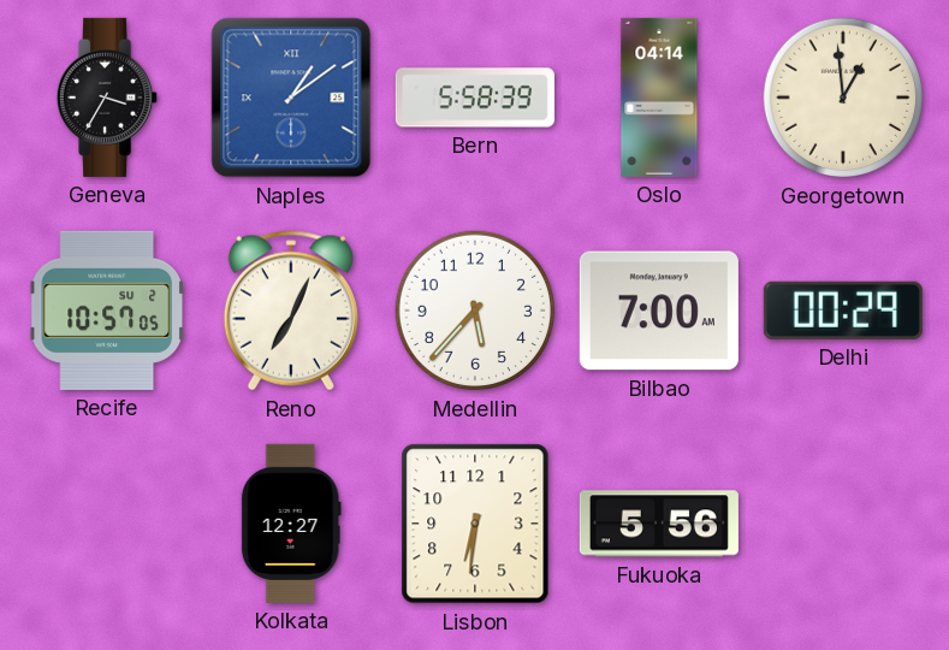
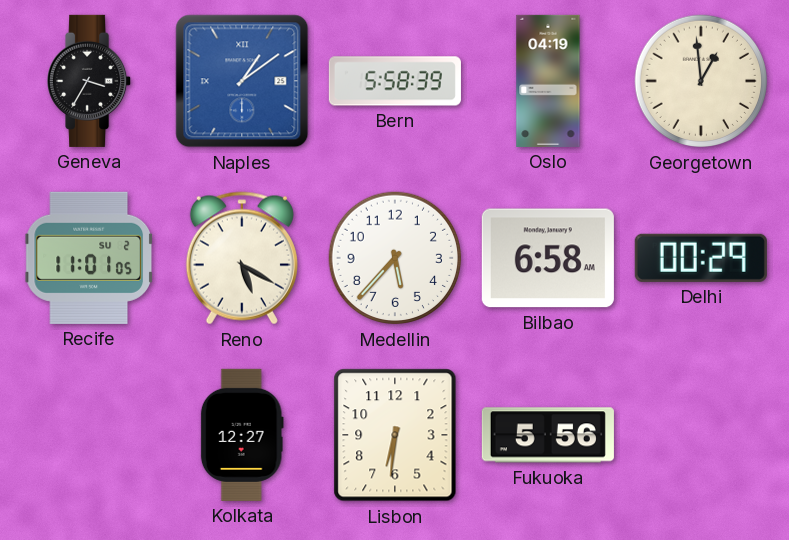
Oslo: 04:14 -> 04:19
Recife: 10:57 -> 11:01
Reno: 7:04 -> 5:20
Bilbao: 7:00 -> 6:58
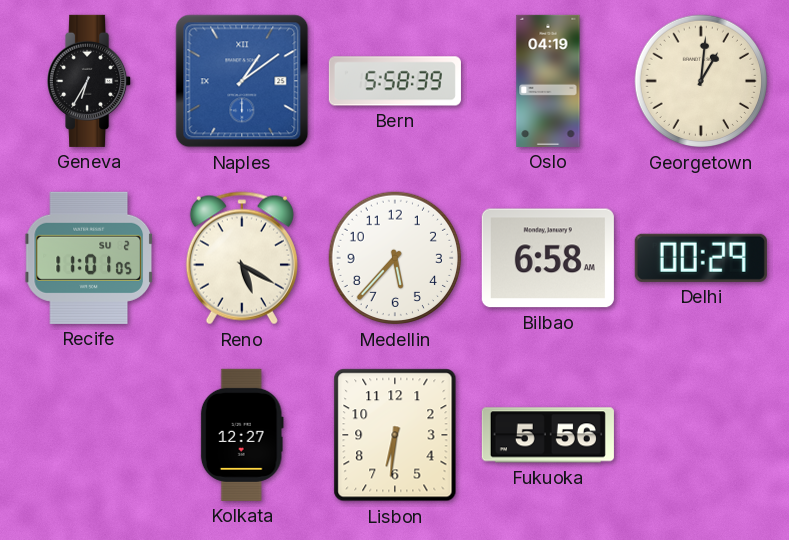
Geneva: 3:35 -> 6:35
Georgetown: 12:59 -> 1:01
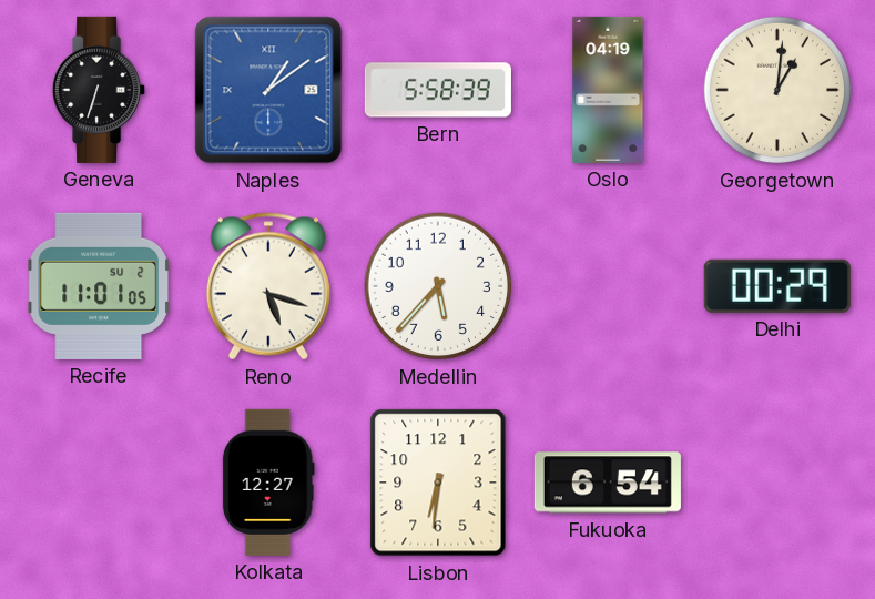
Geneva: 6:35 -> 6:33
Reno: 5:20 -> 5:18
Bilbao: 6:58 -> none
Fukuoka: 5:56 -> 6:54
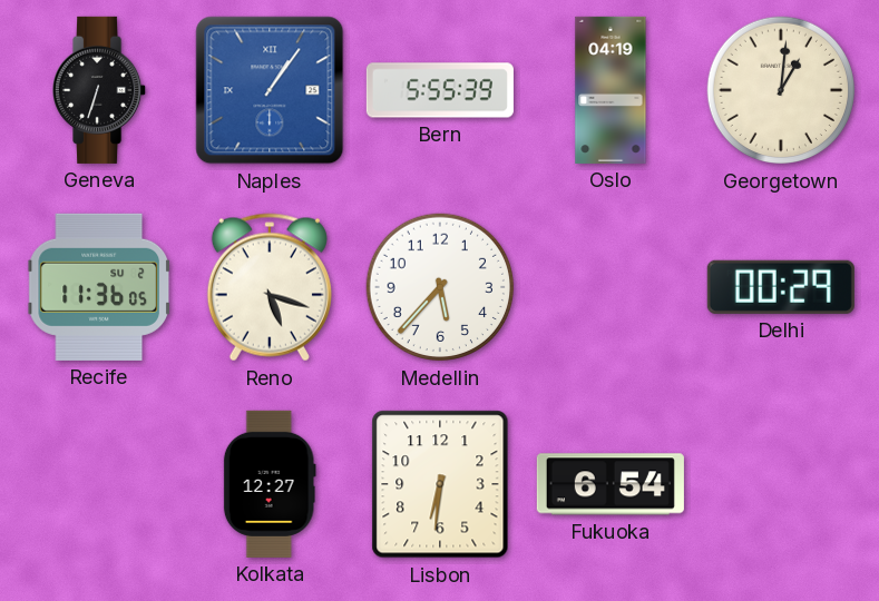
Naples: 1:09 -> 1:06
Bern: 5:58 -> 5:55
Recife: 11:01 -> 11:36
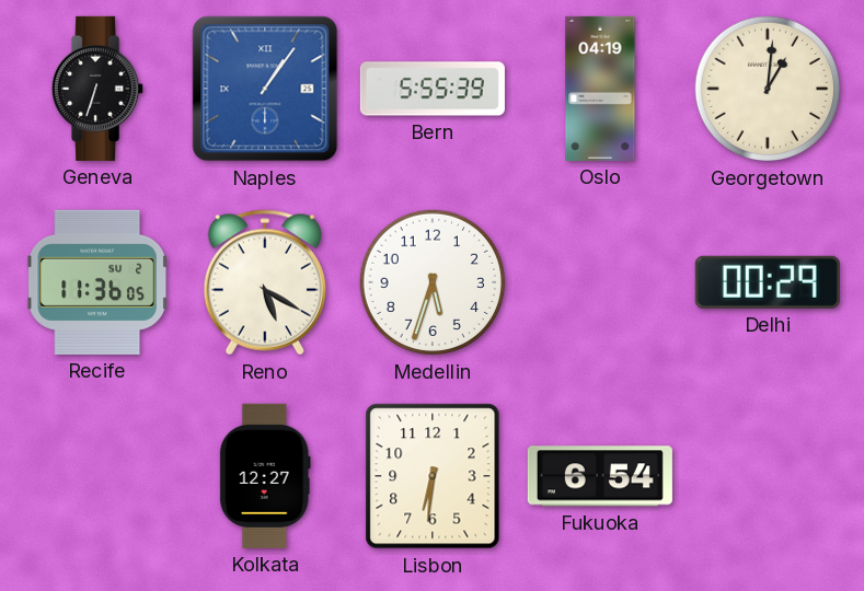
Reno: 5:18 -> 5:20
Medellin: 5:37 -> 5:33
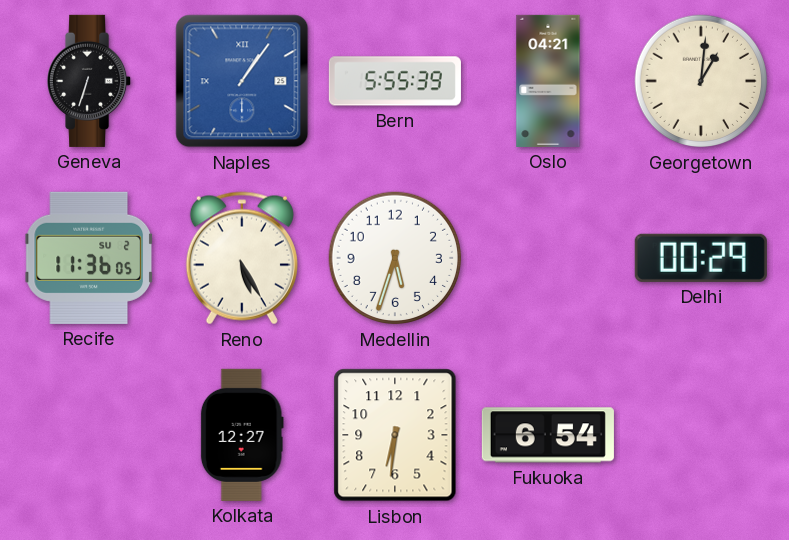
Oslo: 04:19 -> 04:21
Reno: 5:20 -> 5:25
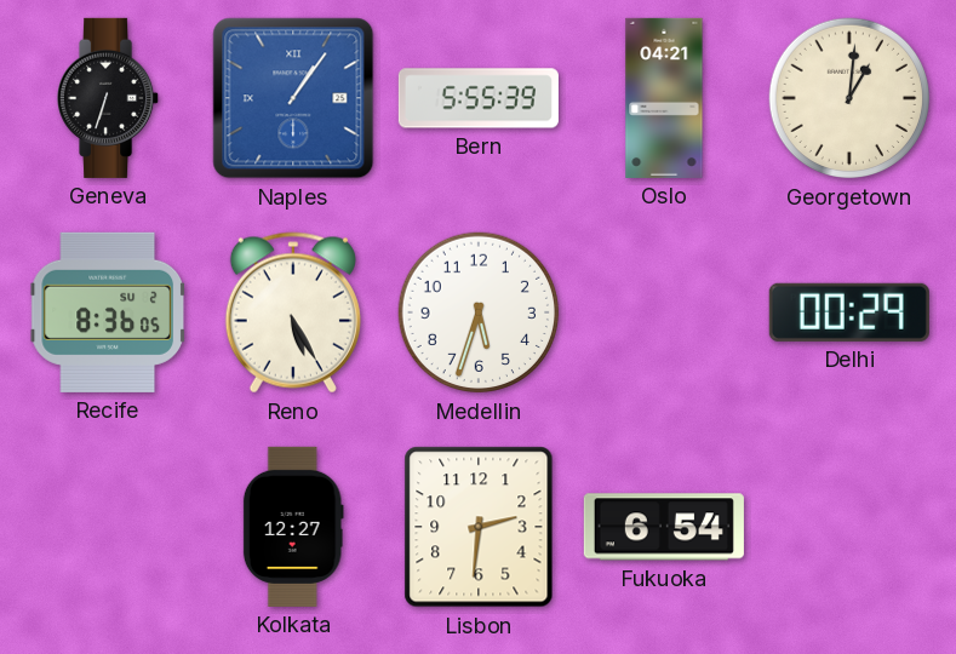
Recife: 11:36 -> 8:36
Lisbon: 6:31 -> 2:31
